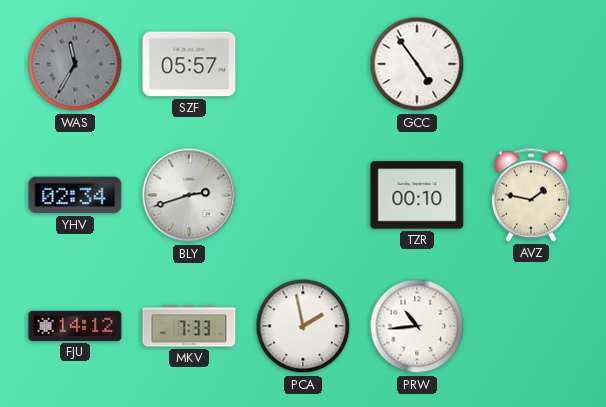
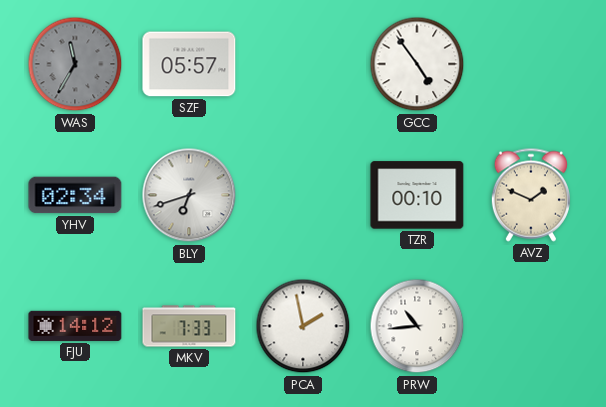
BLY: 2:42 -> 6:42
AVZ: 1:47 -> 1:49
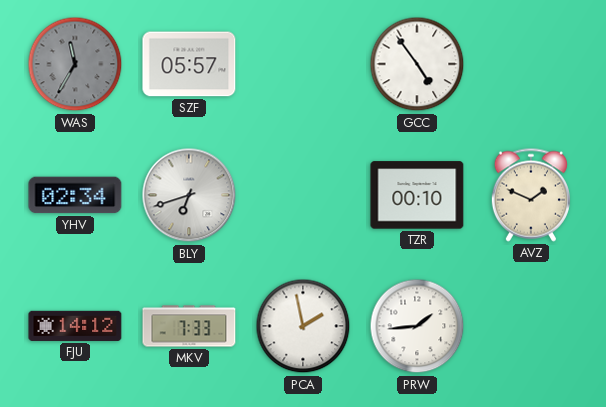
PRW: 10:44 -> 1:44
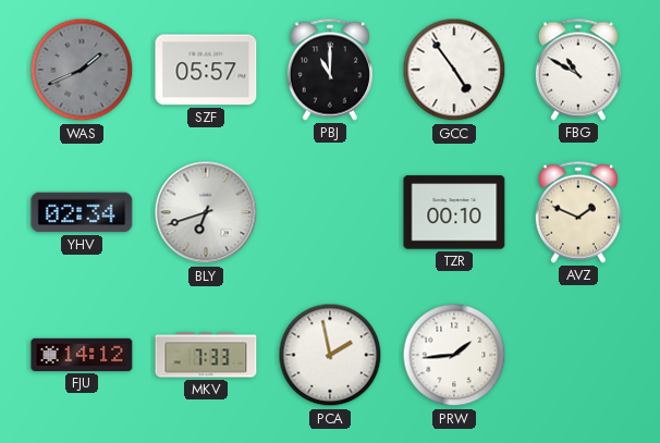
WAS: 11:35 -> 1:41
PBJ: none -> 11:00
FBG: none -> 10:50
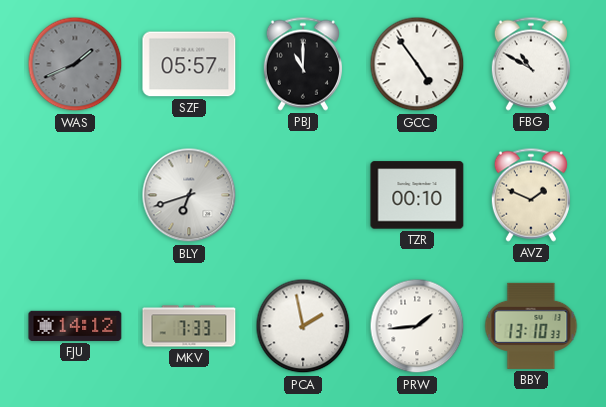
YHV: 02:34 -> none
BBY: none -> 13:10
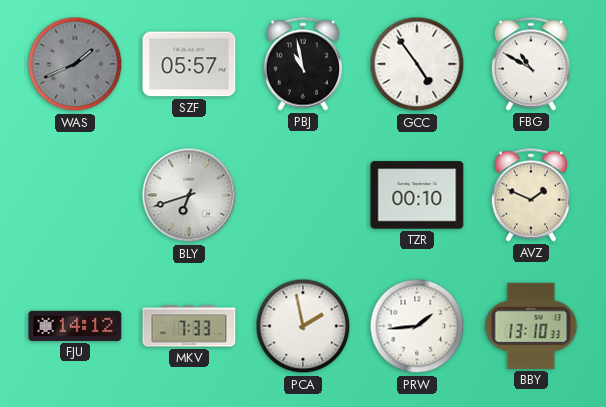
PBJ: 11:00 -> 10:58
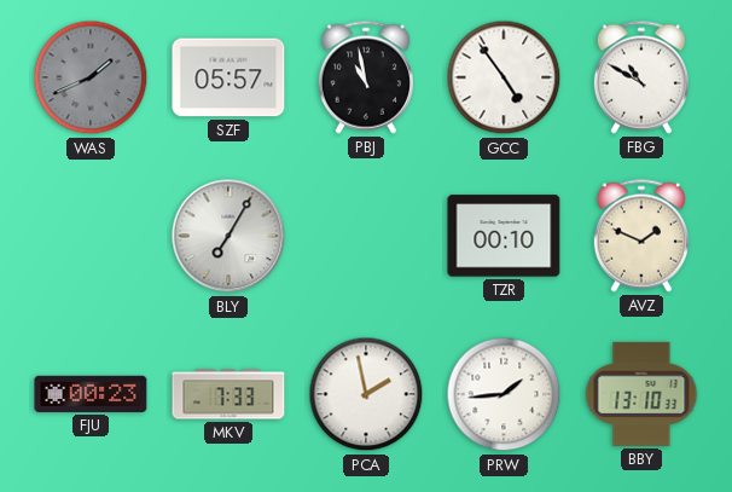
BLY: 6:42 -> 7:05
FJU: 14:12 -> 00:23
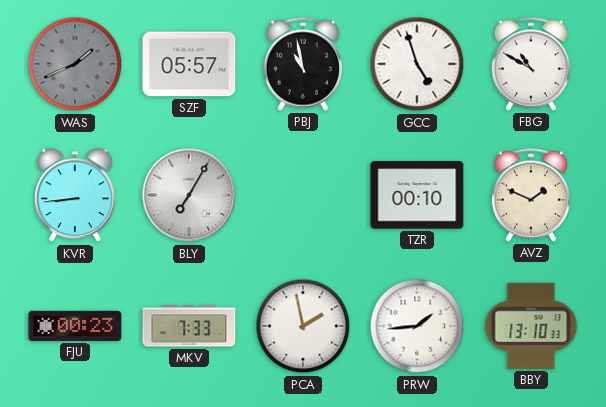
GCC: 4:54 -> 4:57
KVR: none -> 8:44
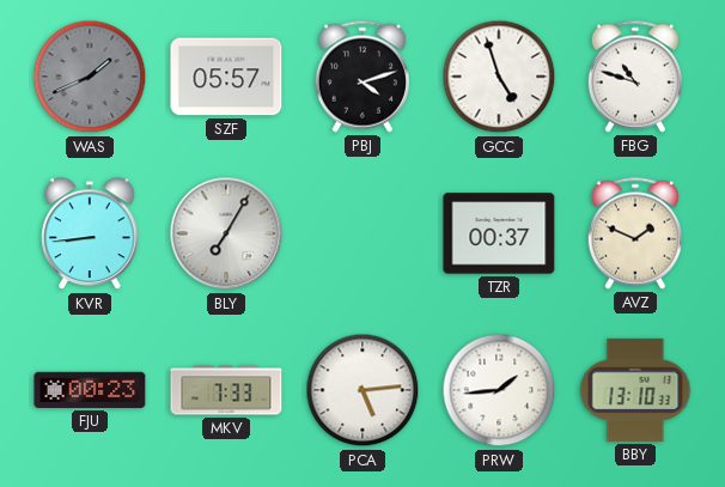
PBJ: 10:58 -> 4:12
FBG: 10:50 -> 10:48
TZR: 00:10 -> 00:37
PCA: 1:58 -> 5:14
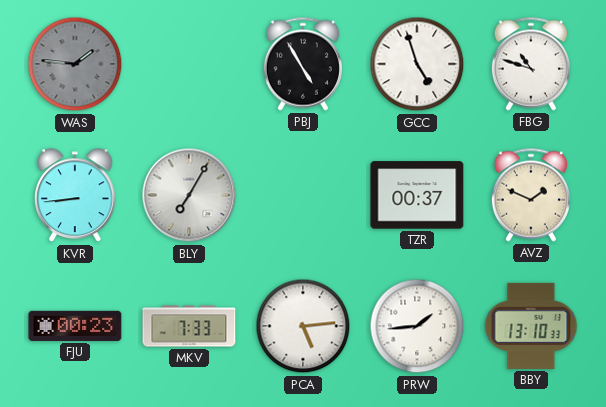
WAS: 1:41 -> 1:46
SZF: 05:57 -> none
PBJ: 4:12 -> 4:55
